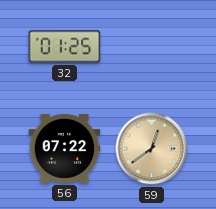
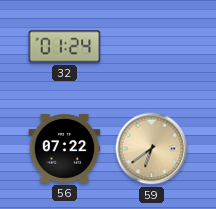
32: 01:25 -> 01:24
59: 12:39 -> 6:39
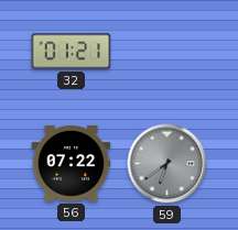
32: 01:24 -> 01:21
59 dial: champagne -> grey
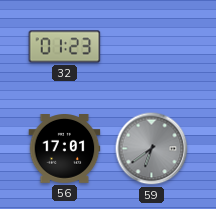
32: 01:21 -> 01:23
56: 07:22 -> 17:01
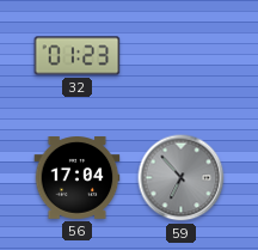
56: 17:01 -> 17:04
59: 6:39 -> 6:53
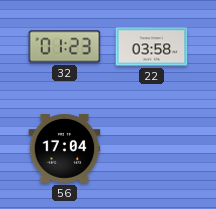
22: none -> 03:58
59: 6:53 -> none
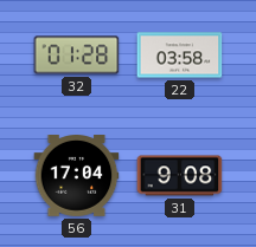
32: 01:23 -> 01:28
31: none -> 9:08
